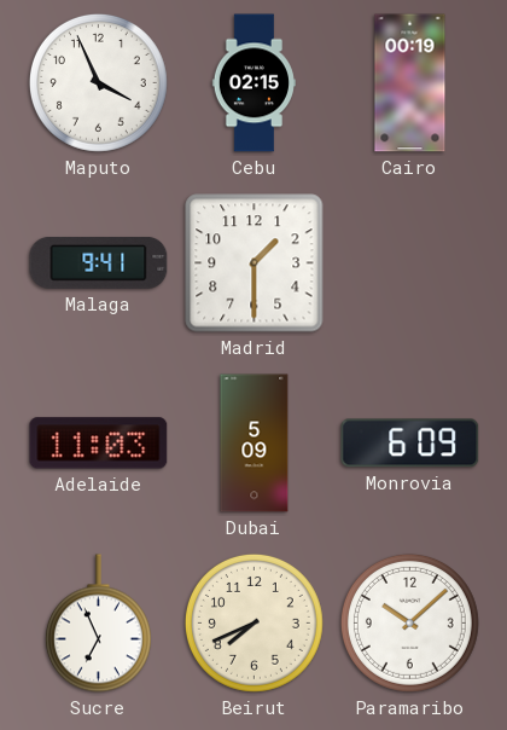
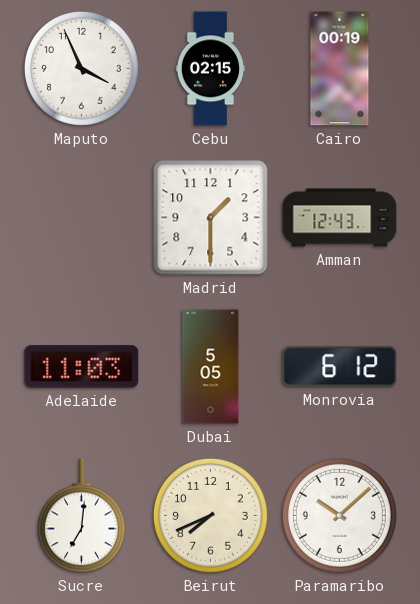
Malaga: 9:41 -> none
Amman: none -> 12:43
Dubai: 5:09 -> 5:05
Monrovia: 6:09 -> 6:12
Sucre: 6:56 -> 7:01
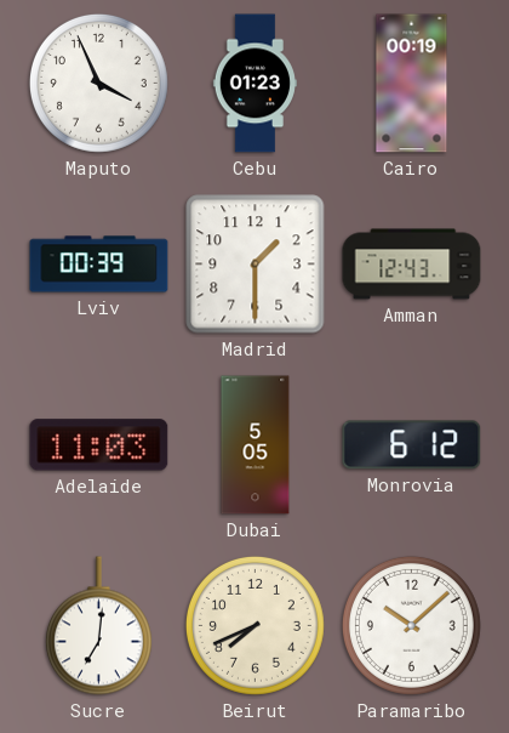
Cebu: 02:15 -> 01:23
Lviv: none -> 00:39
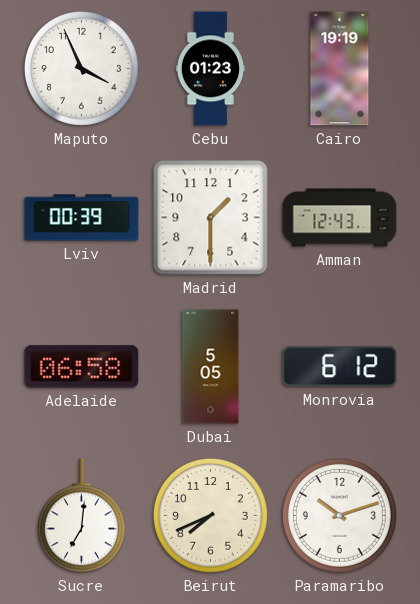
Cairo: 00:19 -> 19:19
Adelaide: 11:03 -> 06:58
Paramaribo: 10:08 -> 10:12
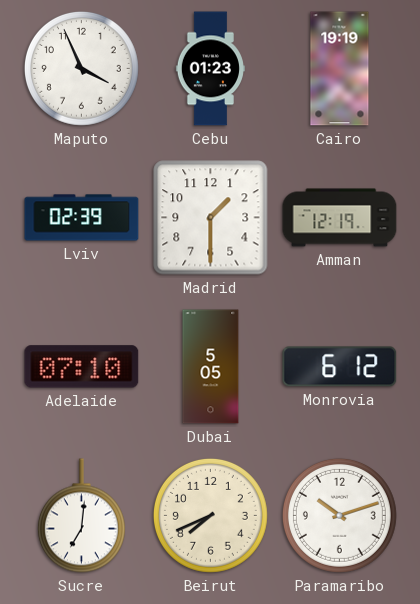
Lviv: 00:39 -> 02:39
Amman: 12:43 -> 12:19
Adelaide: 06:58 -> 07:10
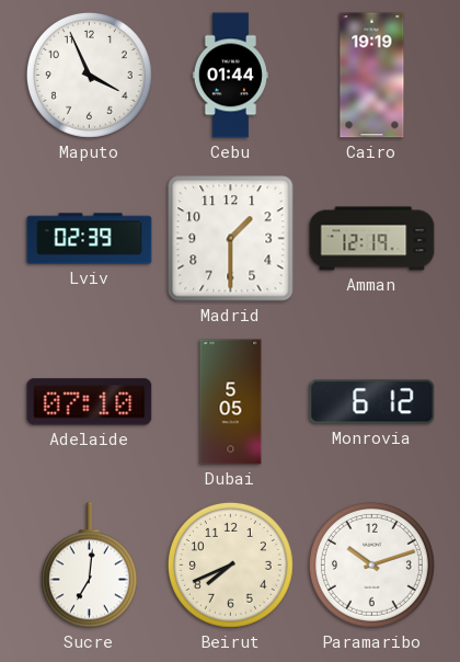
Cebu: 01:23 -> 01:44
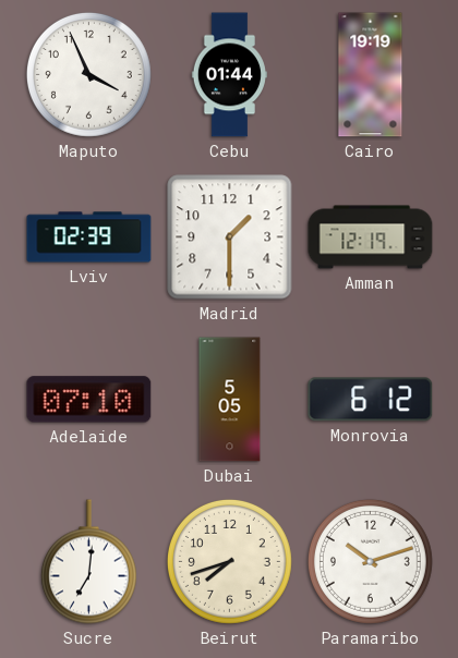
Beirut: 7:41 -> 7:42
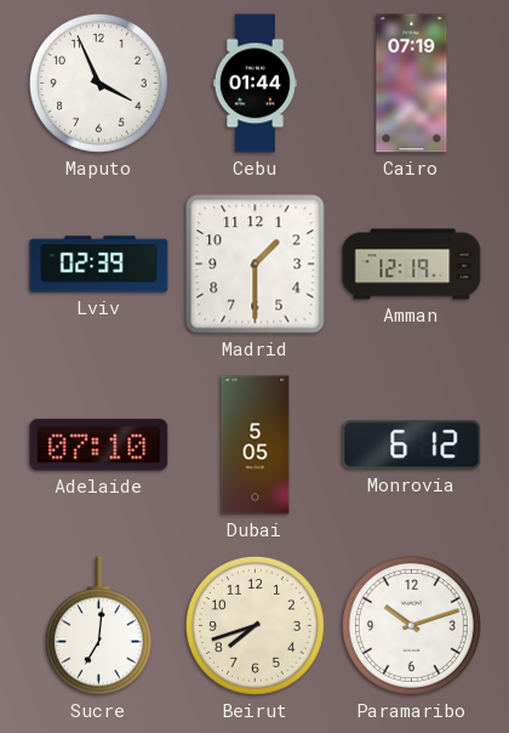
Cairo: 19:19 -> 07:19
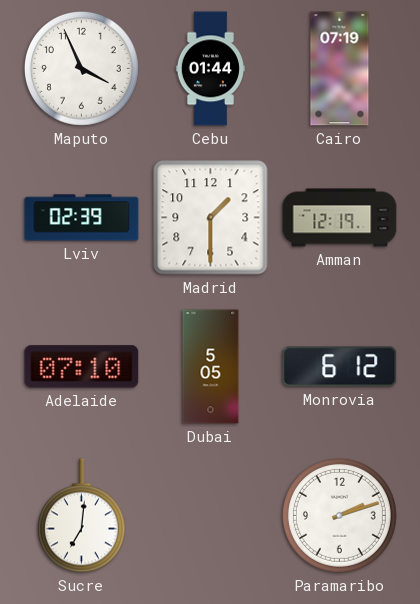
Beirut: 7:42 -> none
Paramaribo: 10:12 -> 2:12
